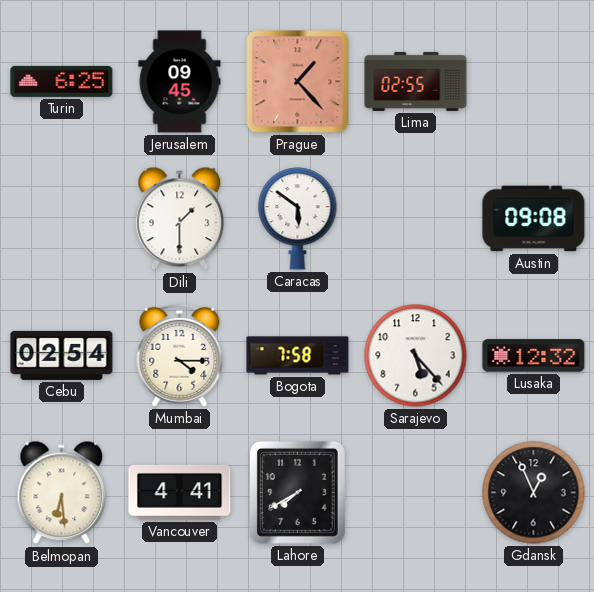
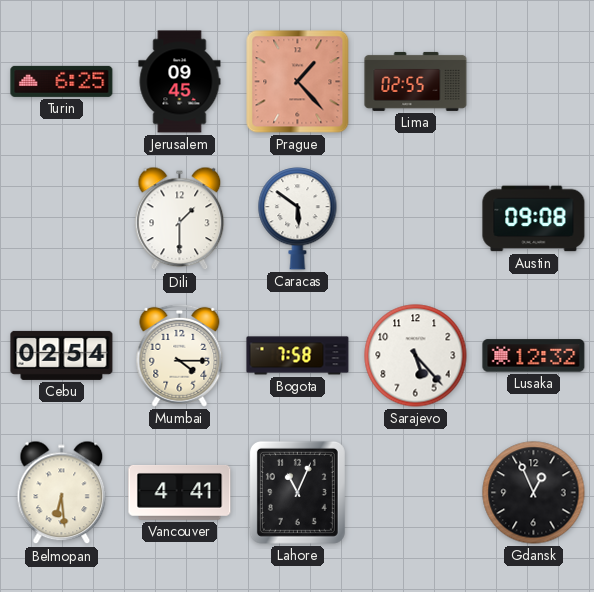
Lahore: 7:40 -> 11:04
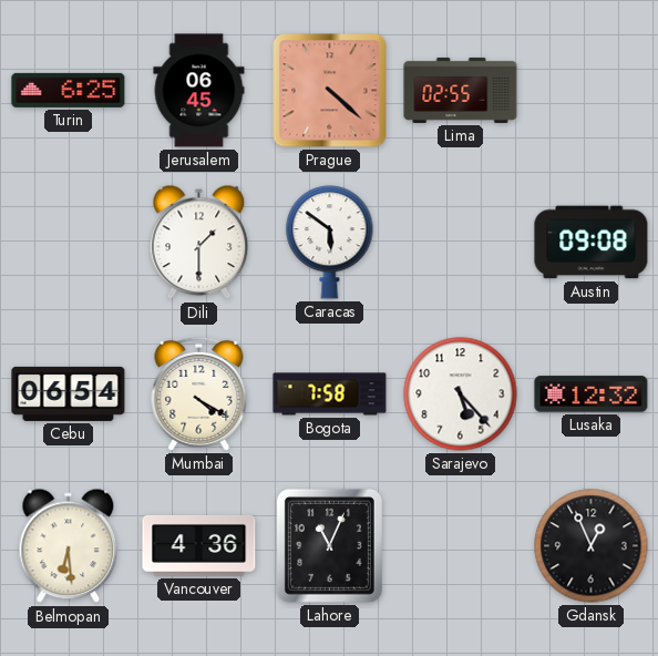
Jerusalem: 09:45 -> 06:45
Prague: 1:23 -> 4:22
Cebu: 02:54 -> 06:54
Mumbai: 4:15 -> 4:20
Vancouver: 4:41 -> 4:36
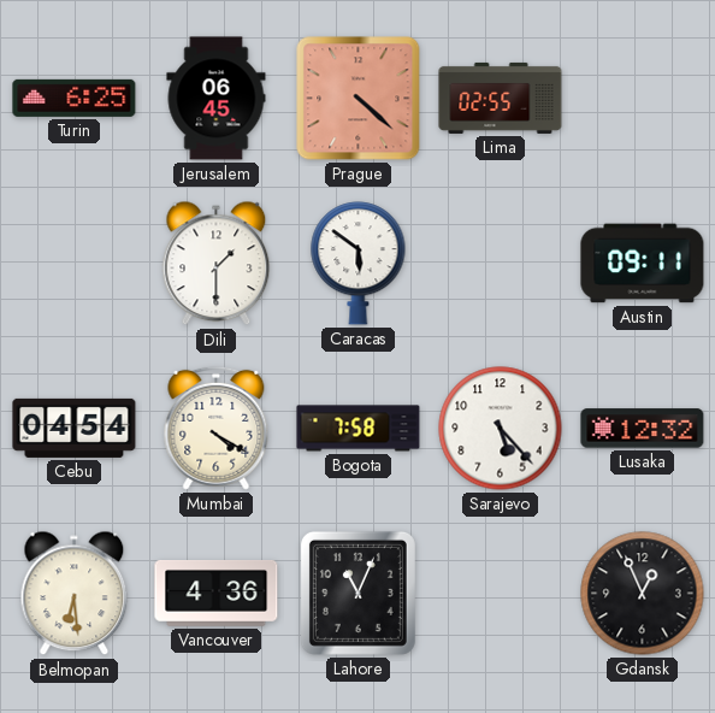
Austin: 09:08 -> 09:11
Cebu: 06:54 -> 04:54
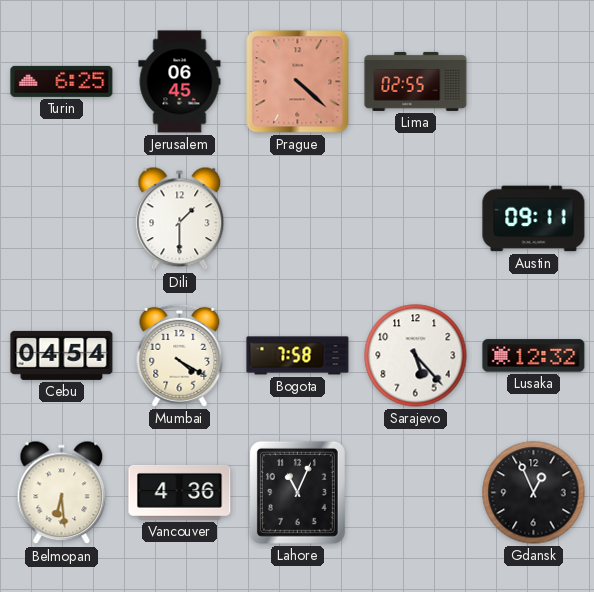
Caracas: 5:51 -> none
